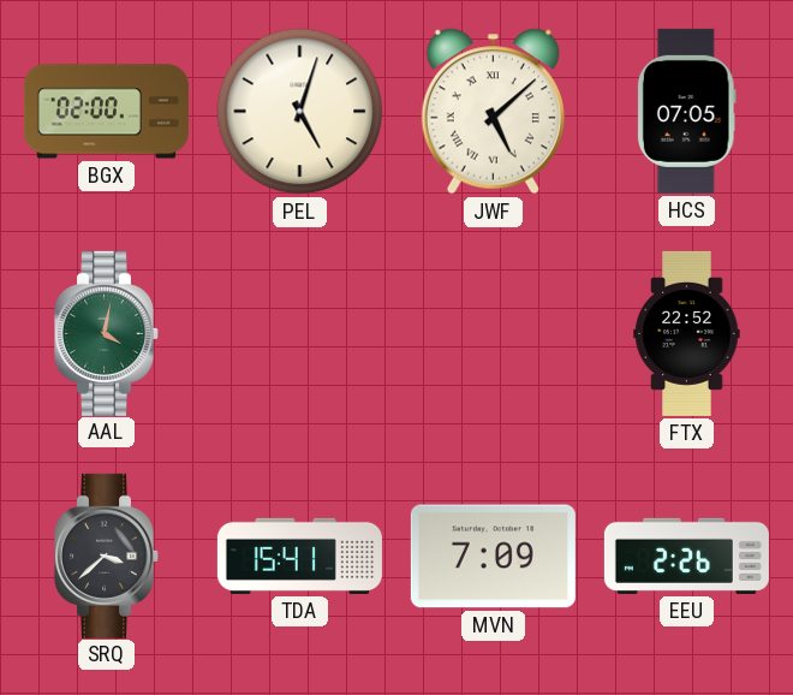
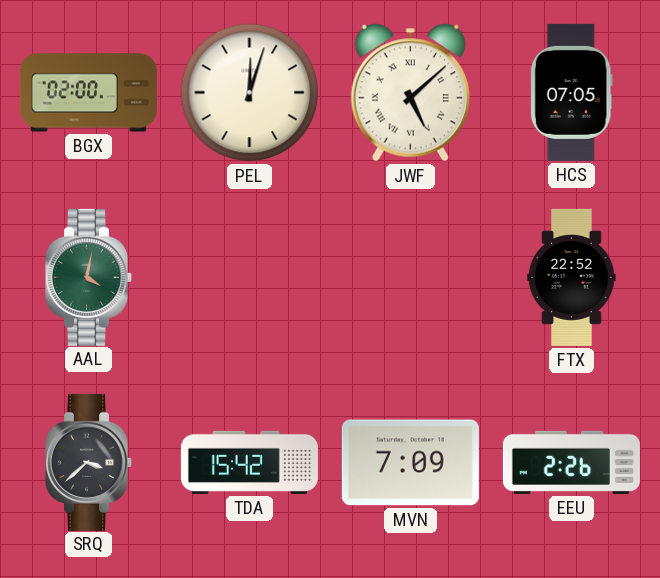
PEL: 5:03 -> 12:03
TDA: 15:41 -> 15:42
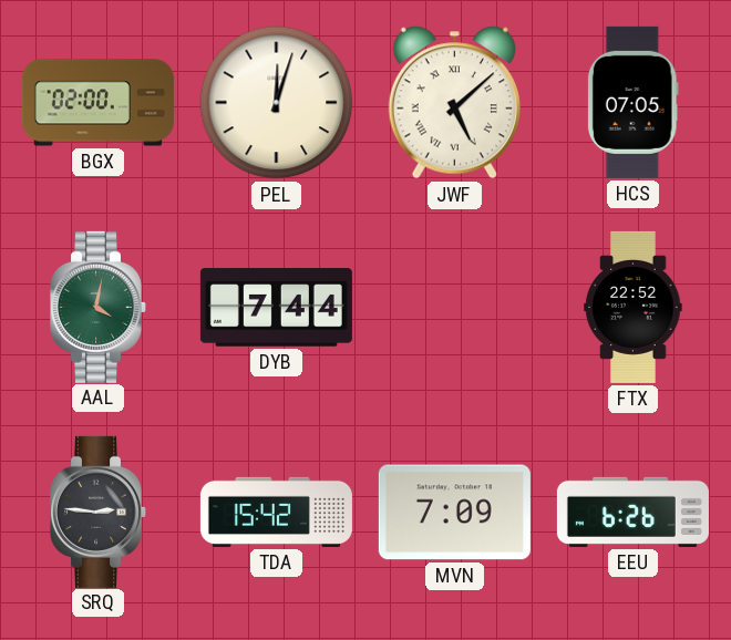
DYB: none -> 7:44
SRQ: 3:38 -> 2:46
EEU: 2:26 -> 6:26
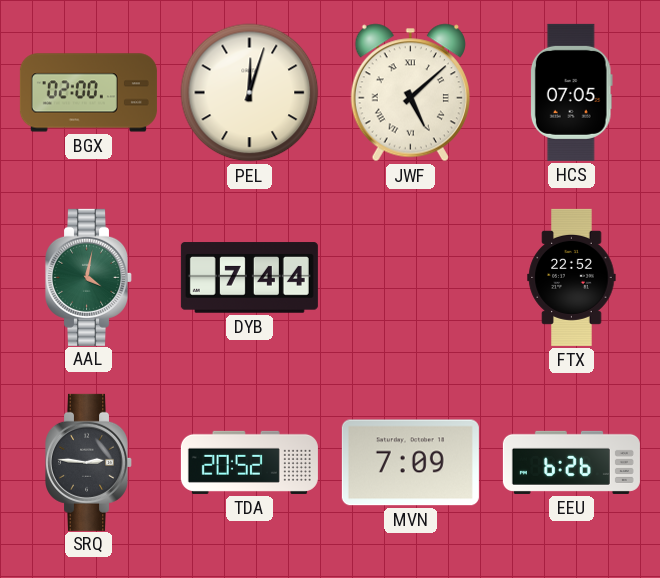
TDA: 15:42 -> 20:52
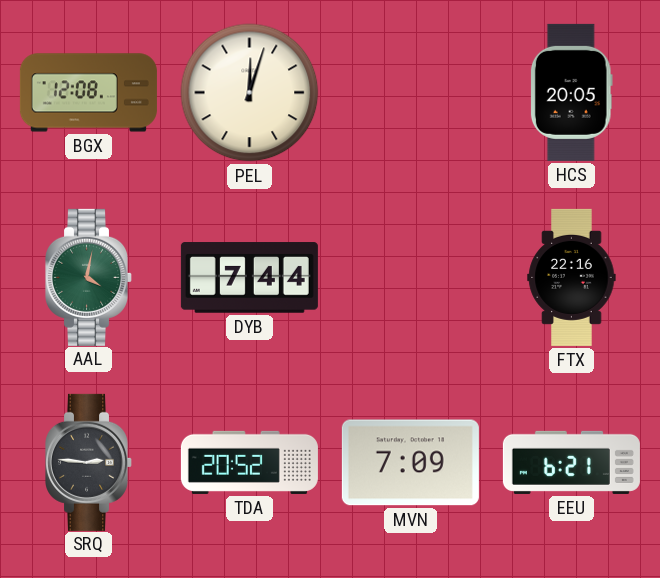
BGX: 02:00 -> 12:08
JWF: 5:08 -> none
HCS: 07:05 -> 20:05
FTX: 22:52 -> 22:16
EEU: 6:26 -> 6:21
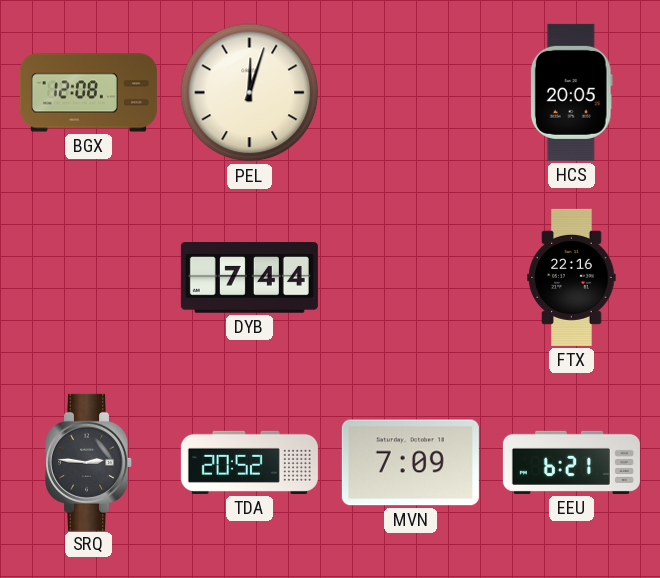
AAL: 4:02 -> none
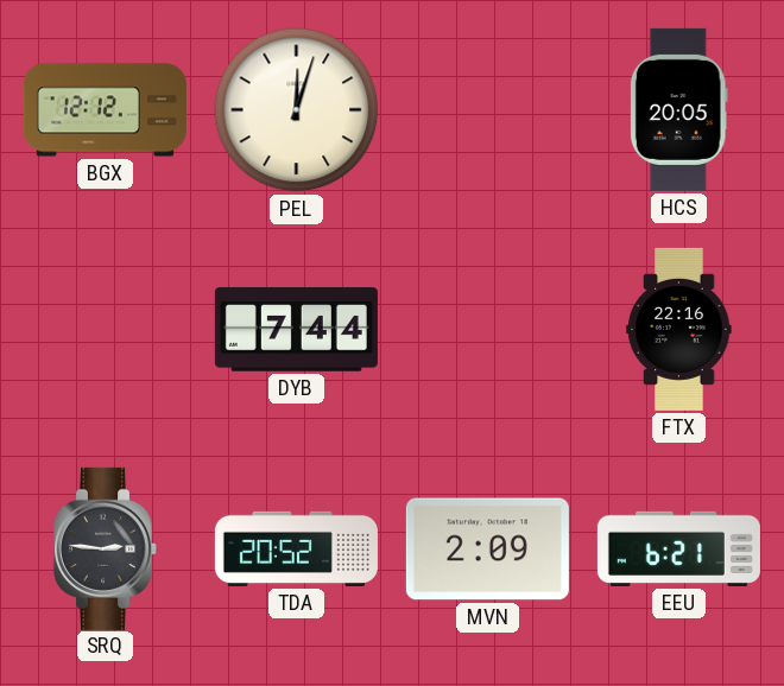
BGX: 12:08 -> 12:12
MVN: 7:09 -> 2:09
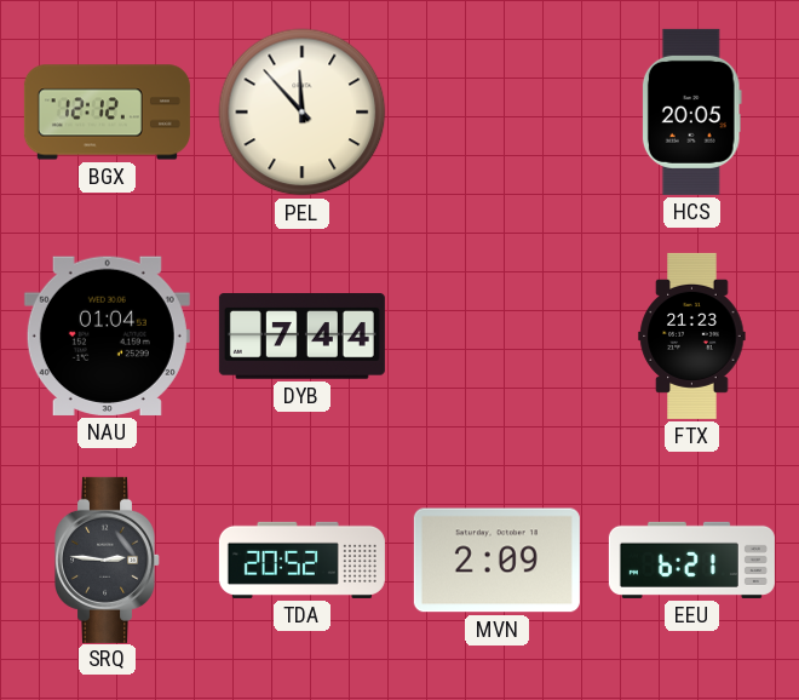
PEL: 12:03 -> 11:53
NAU: none -> 01:04
FTX: 22:16 -> 21:23
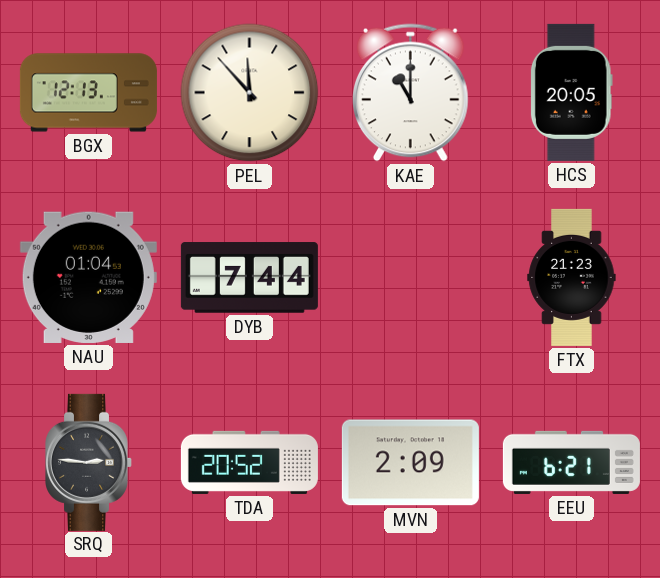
BGX: 12:12 -> 12:13
KAE: none -> 11:00
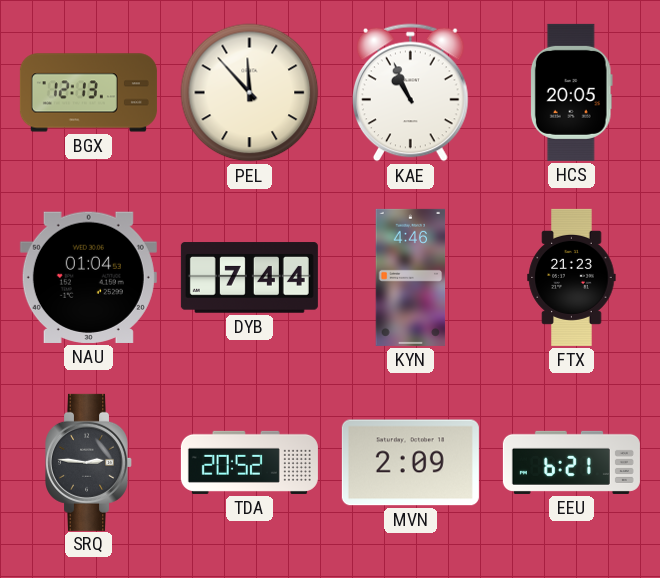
KAE: 11:00 -> 10:56
KYN: none -> 4:46
